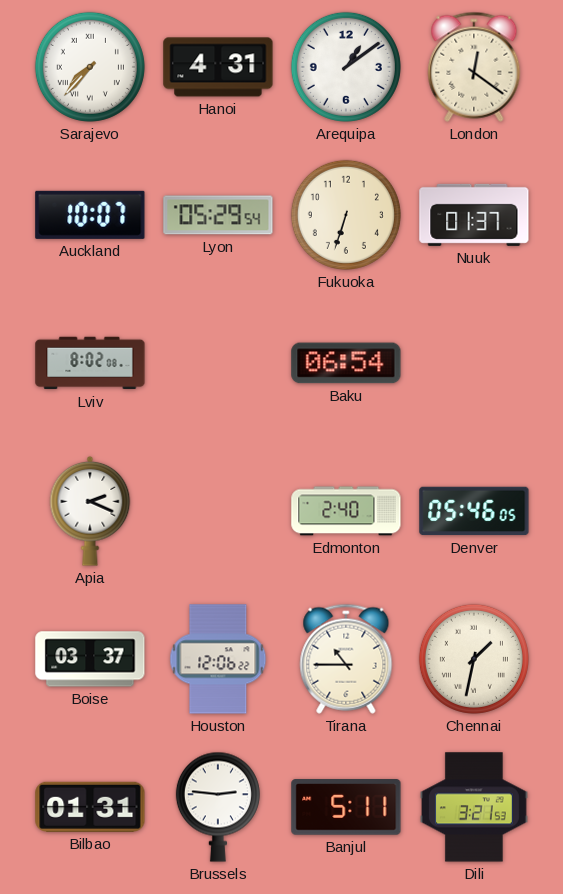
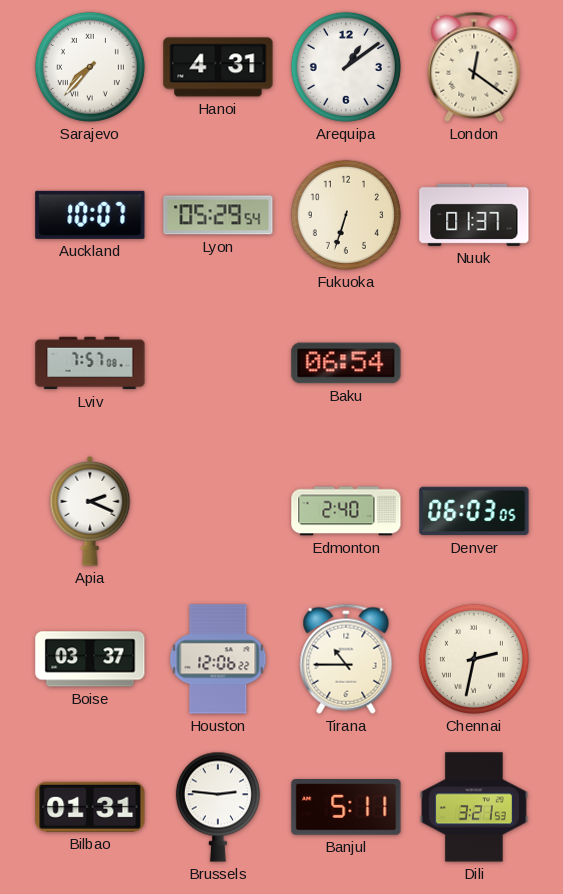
Lviv: 8:02 -> 7:57
Denver: 05:46 -> 06:03
Chennai: 1:32 -> 2:32
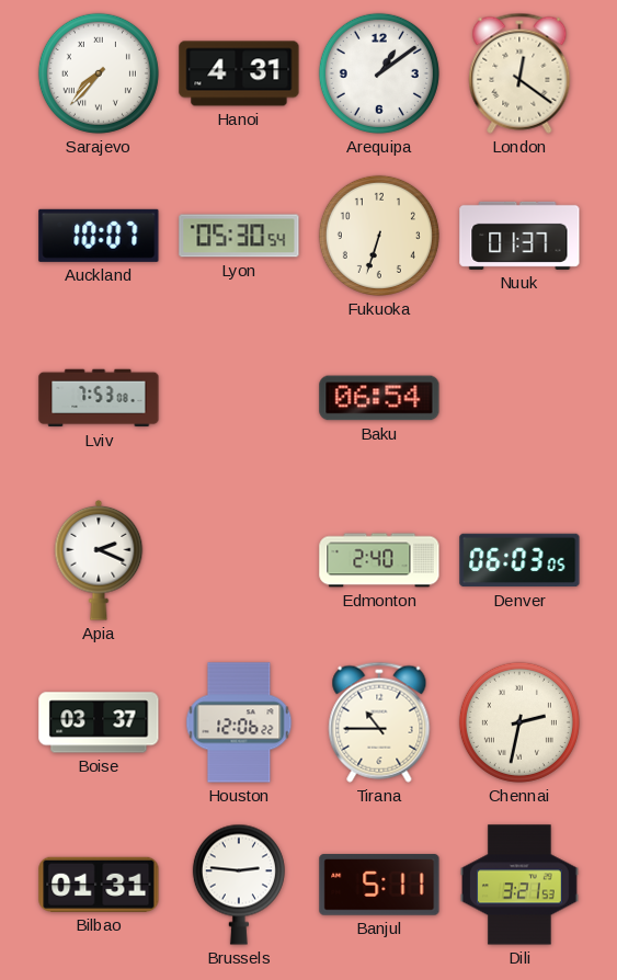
Lyon: 05:29 -> 05:30
Lviv: 7:57 -> 7:53
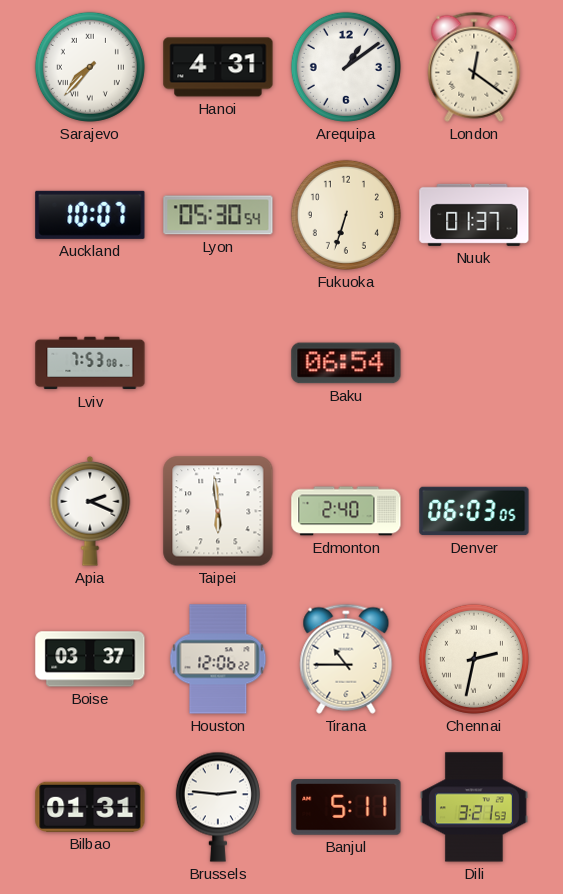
Taipei: none -> 5:59
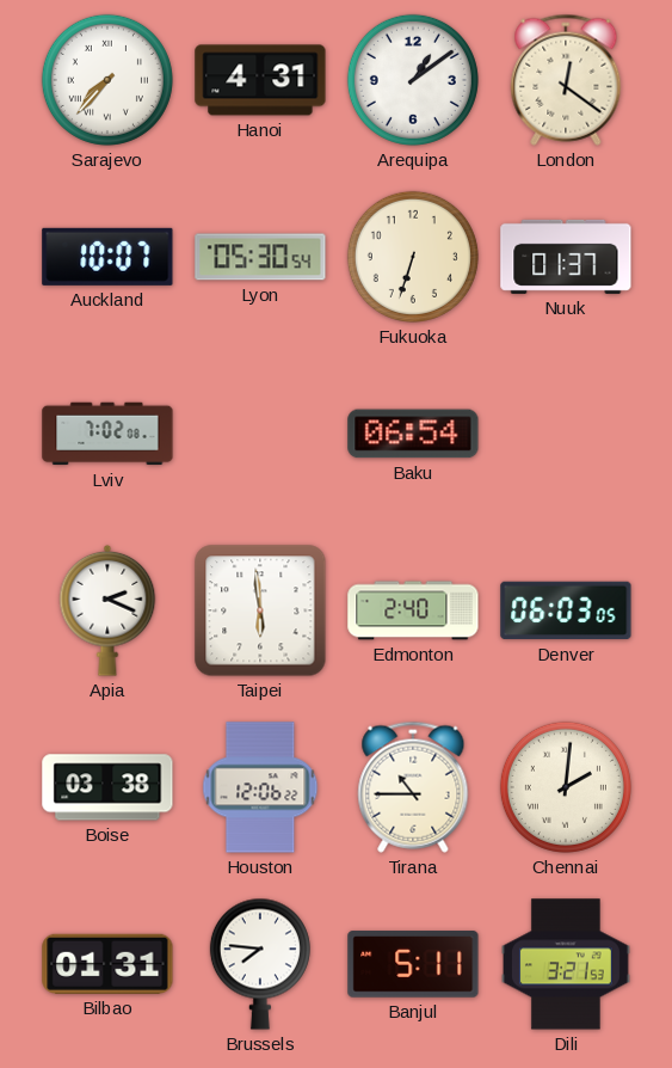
Lviv: 7:53 -> 7:02
Boise: 03:37 -> 03:38
Chennai: 2:32 -> 2:01
Brussels: 2:46 -> 7:46
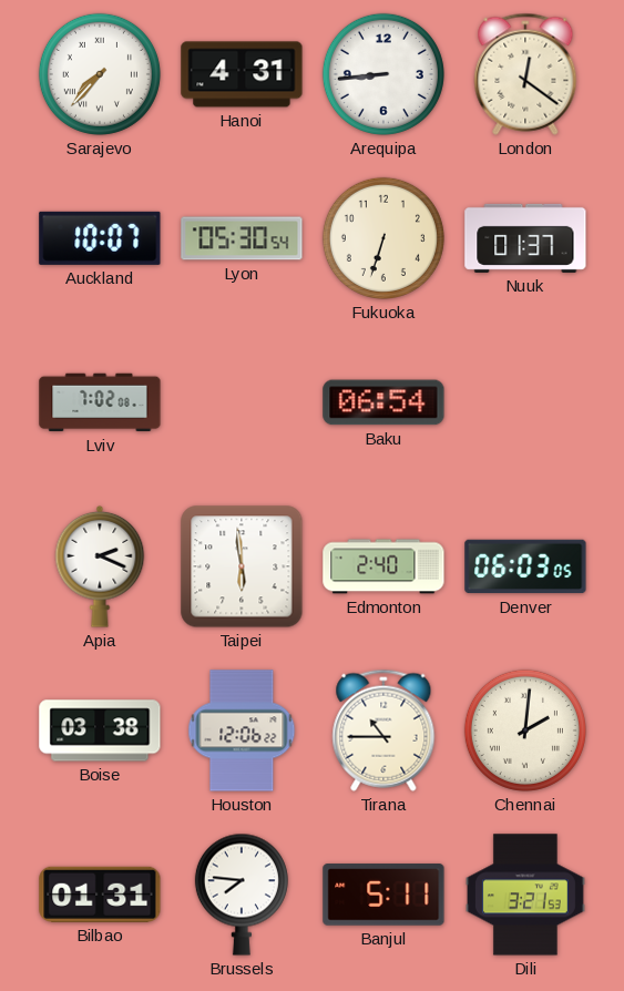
Arequipa: 1:09 -> 8:44
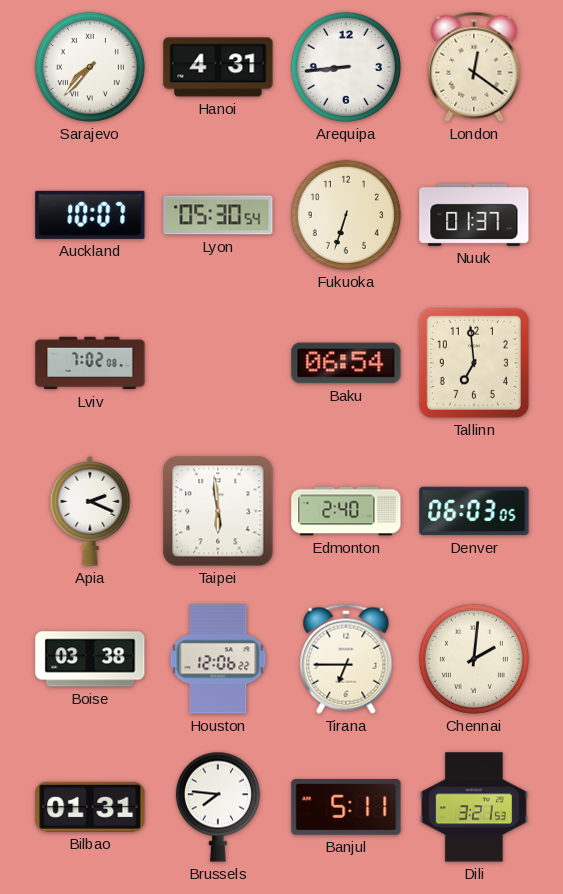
Tallinn: none -> 6:59
Tirana: 10:45 -> 6:45
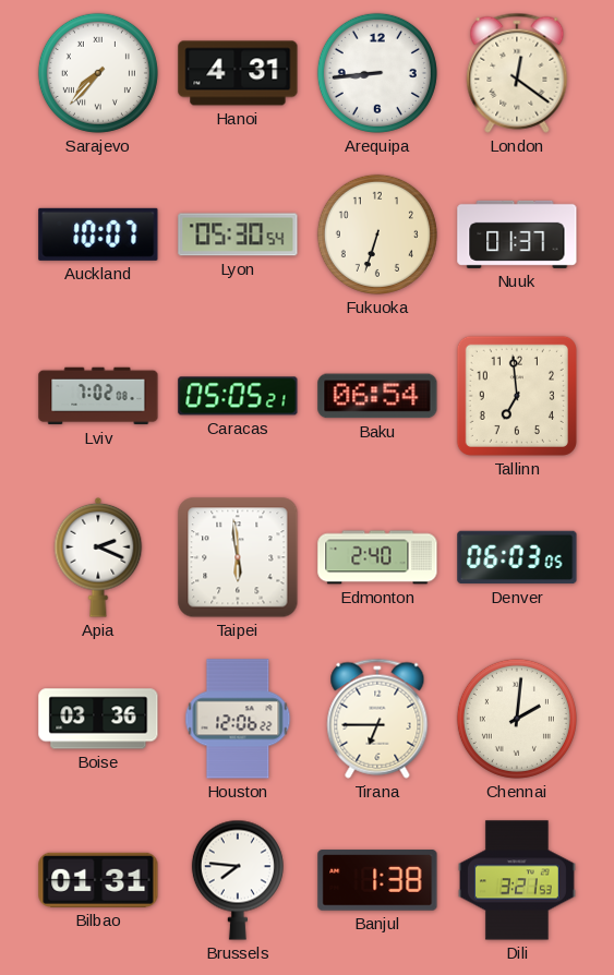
Caracas: none -> 05:05
Boise: 03:38 -> 03:36
Banjul: 5:11 -> 1:38
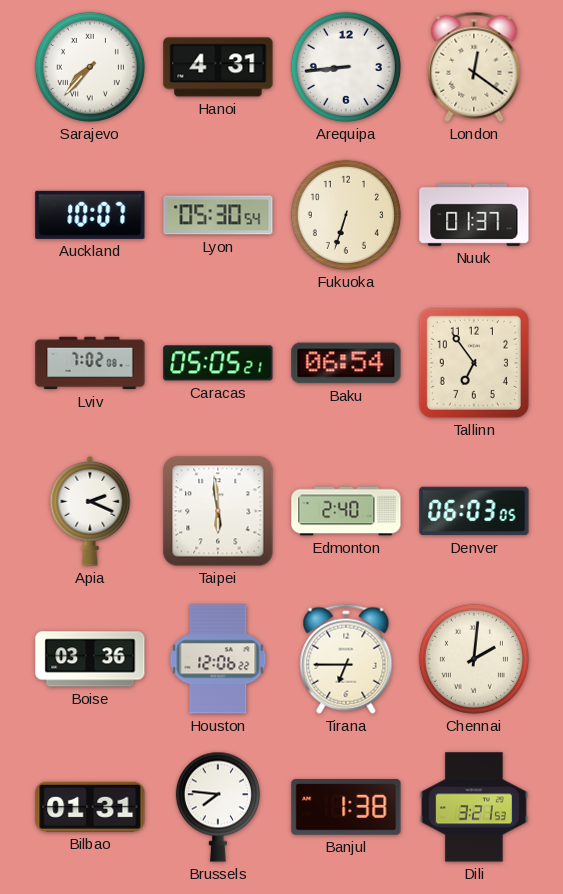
Tallinn: 6:59 -> 6:54
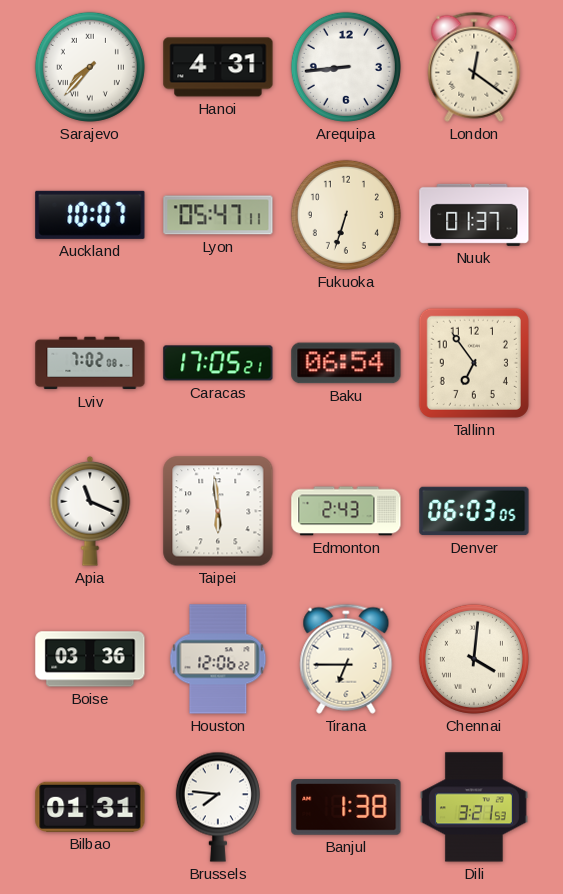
Lyon: 05:30 -> 05:47
Caracas: 05:05 -> 17:05
Apia: 2:19 -> 11:19
Edmonton: 2:40 -> 2:43
Chennai: 2:01 -> 4:01
